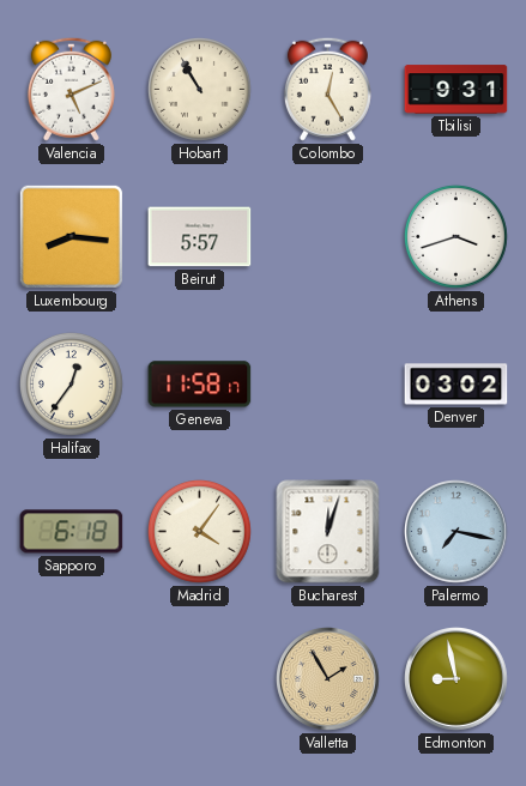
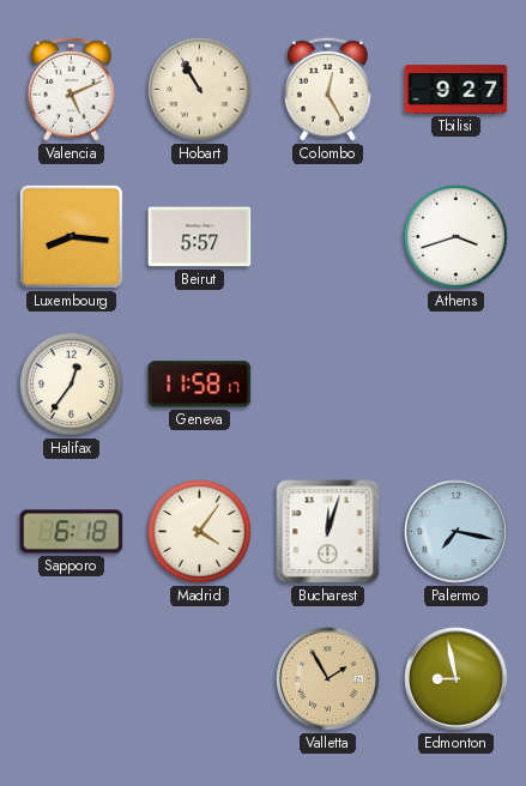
Tbilisi: 9:31 -> 9:27
Denver: 03:02 -> none
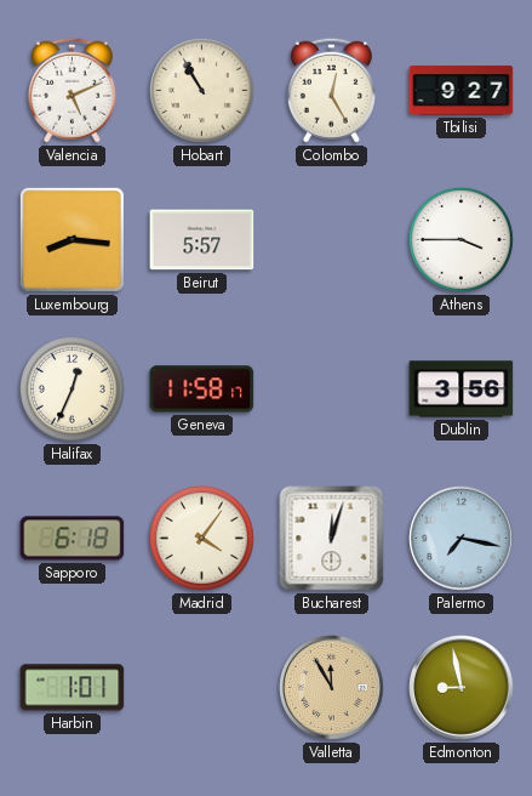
Athens: 3:42 -> 3:45
Halifax: 12:36 -> 12:34
Dublin: none -> 3:56
Harbin: none -> 1:01
Valletta: 1:55 -> 11:55
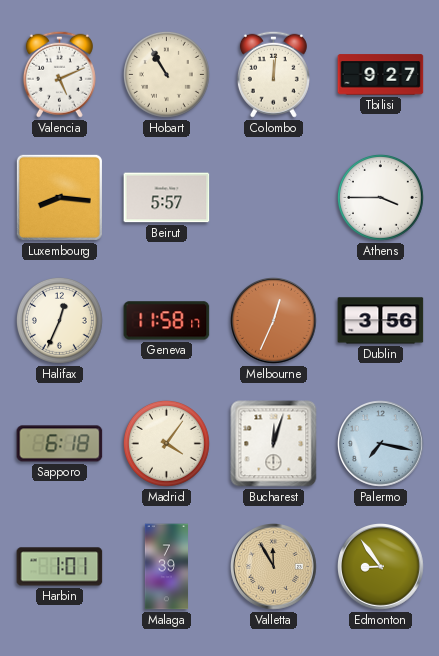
Colombo: 12:25 -> 12:01
Melbourne: none -> 12:34
Malaga: none -> 7:39
Edmonton: 8:58 -> 8:54
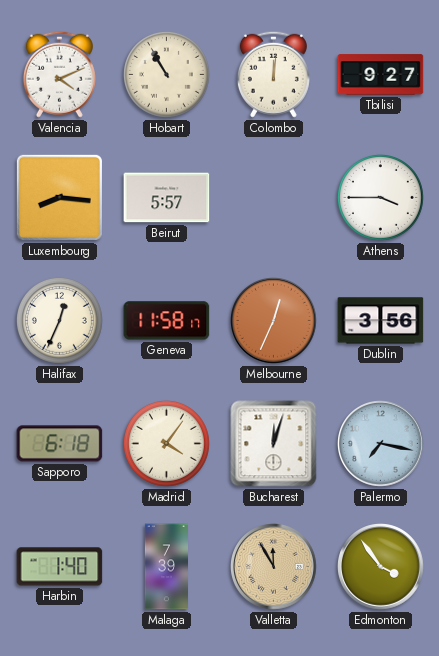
Valencia: 5:11 -> 4:11
Harbin: 1:01 -> 1:40
Edmonton: 8:54 -> 3:54
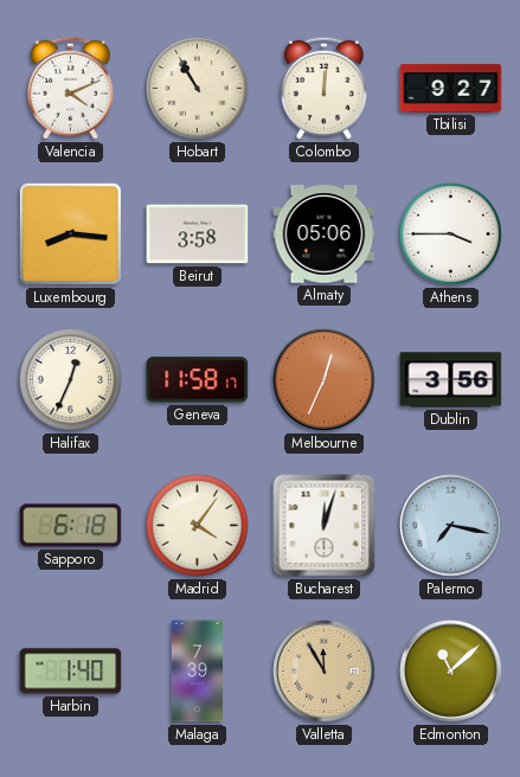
Beirut: 5:57 -> 3:58
Almaty: none -> 05:06
Edmonton: 3:54 -> 11:08
